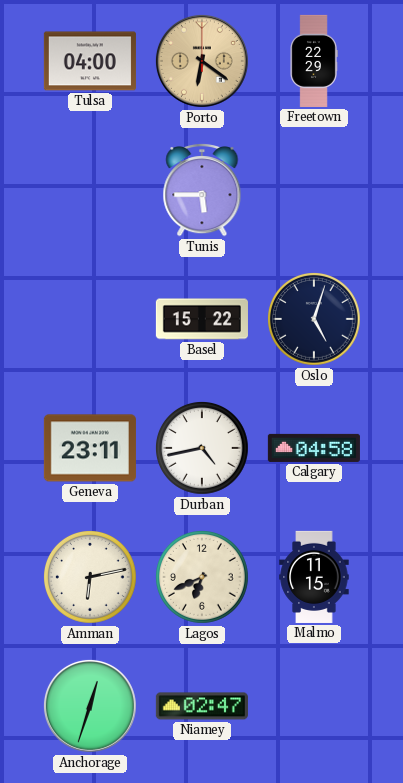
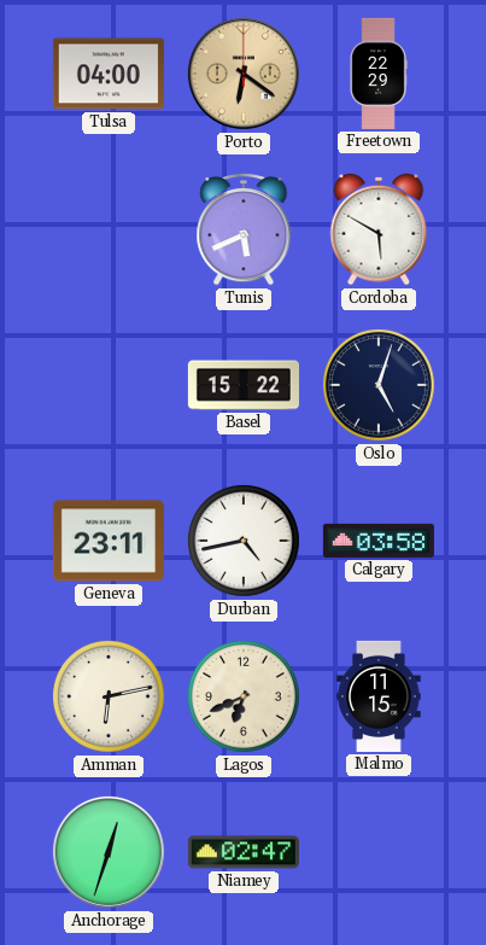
Tunis: 5:45 -> 5:41
Cordoba: none -> 5:50
Calgary: 04:58 -> 03:58
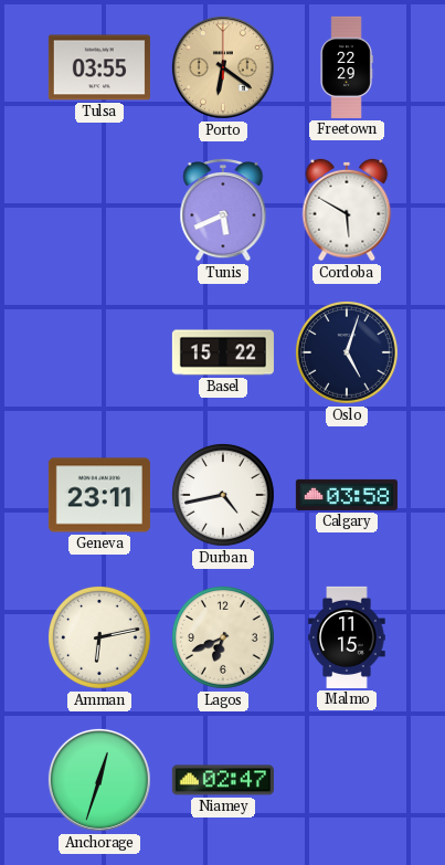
Tulsa: 04:00 -> 03:55
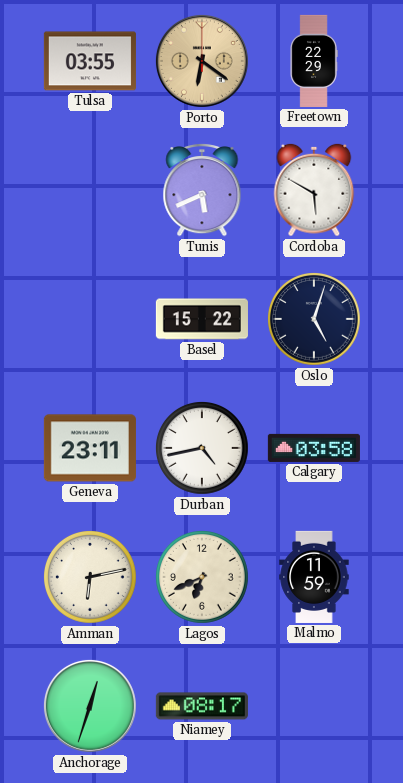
Malmo: 11:15 -> 11:59
Niamey: 02:47 -> 08:17
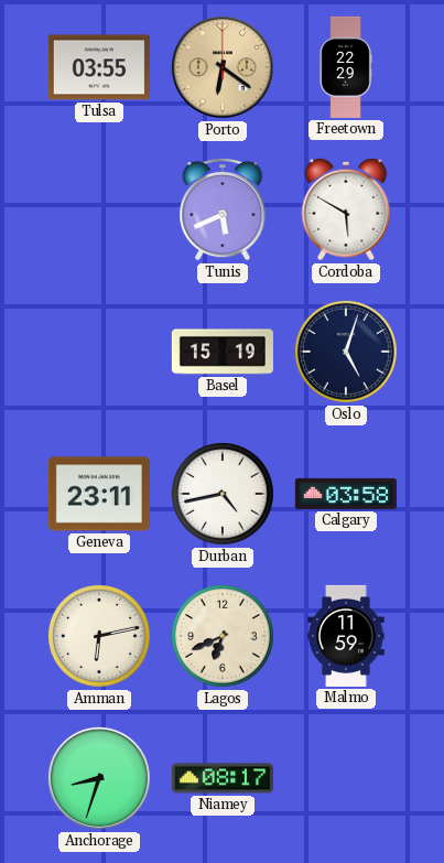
Basel: 15:22 -> 15:19
Anchorage: 12:33 -> 8:33
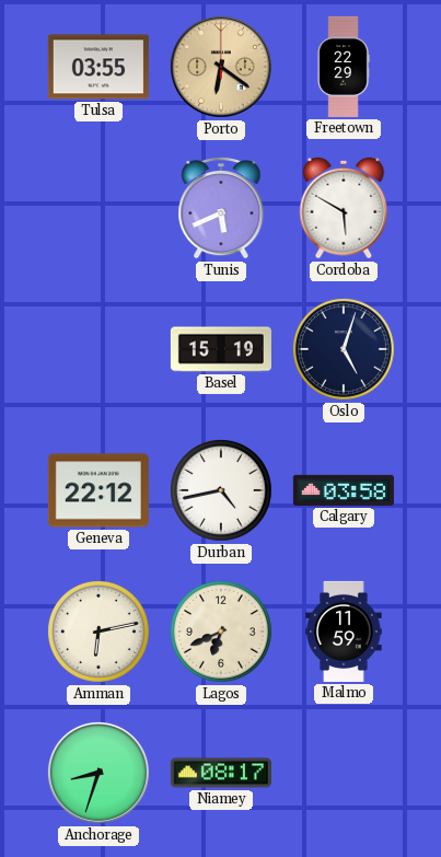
Geneva: 23:11 -> 22:12
